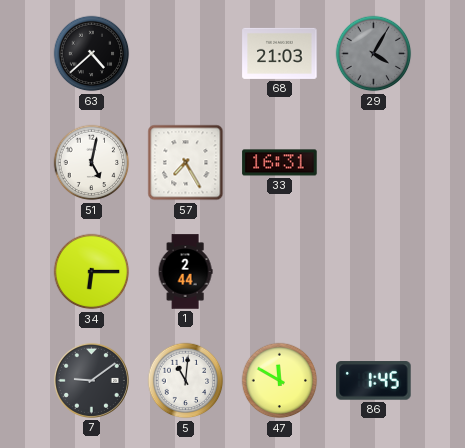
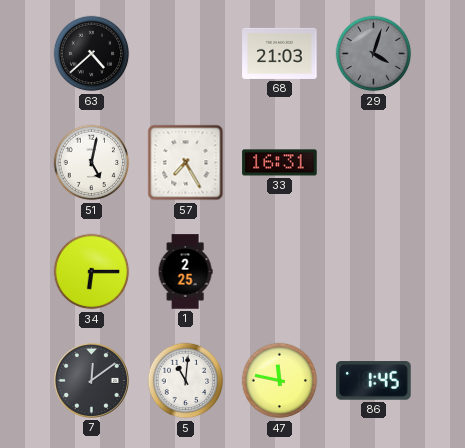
29: 4:05 -> 4:03
1: 2:44 -> 2:25
7: 9:09 -> 12:09
47: 11:50 -> 11:47
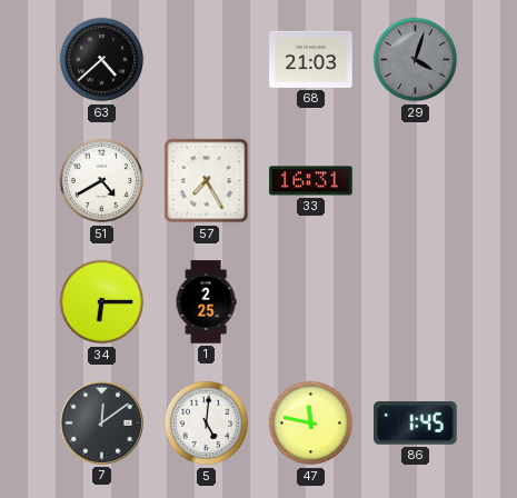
51: 5:02 -> 4:40
5: 11:01 -> 5:01
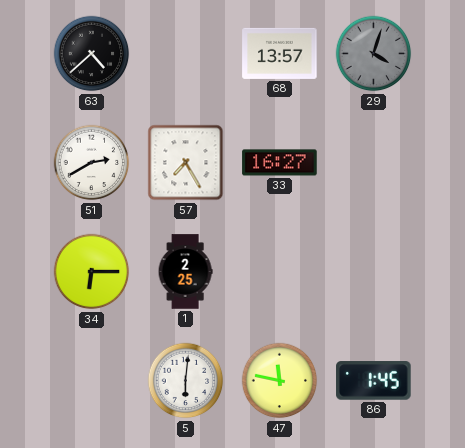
68: 21:03 -> 13:57
51: 4:40 -> 2:40
33: 16:31 -> 16:27
7: 12:09 -> none
5: 5:01 -> 6:01
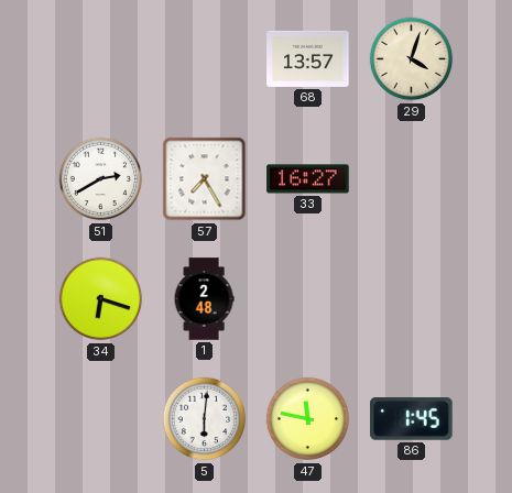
63: 4:38 -> none
29 dial: grey -> cream
34: 6:15 -> 6:18
1: 2:25 -> 2:48
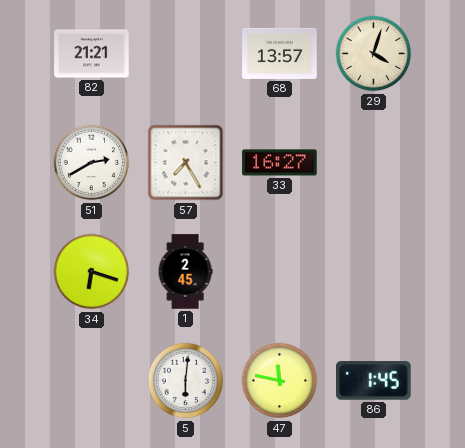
82: none -> 21:21
1: 2:48 -> 2:45
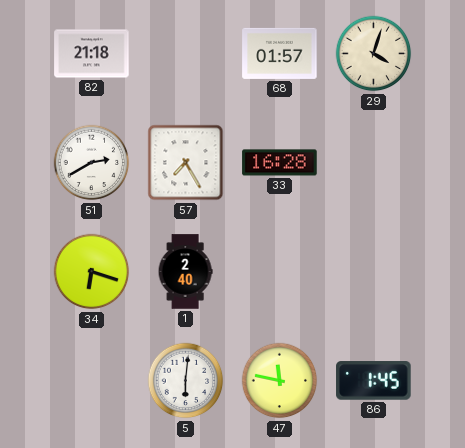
82: 21:21 -> 21:18
68: 13:57 -> 01:57
33: 16:27 -> 16:28
1: 2:45 -> 2:40
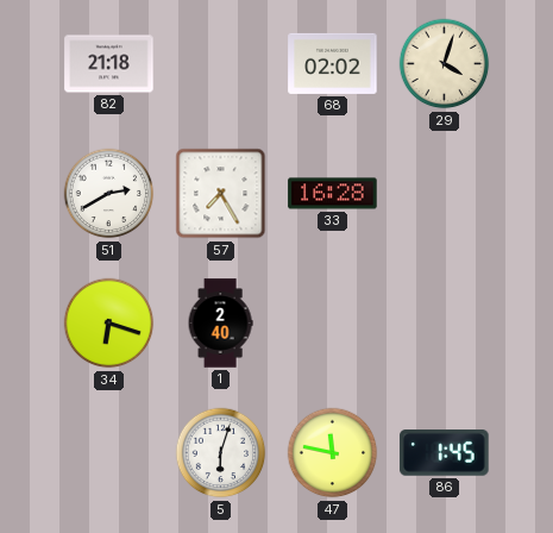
68: 01:57 -> 02:02
5: 6:01 -> 6:03
